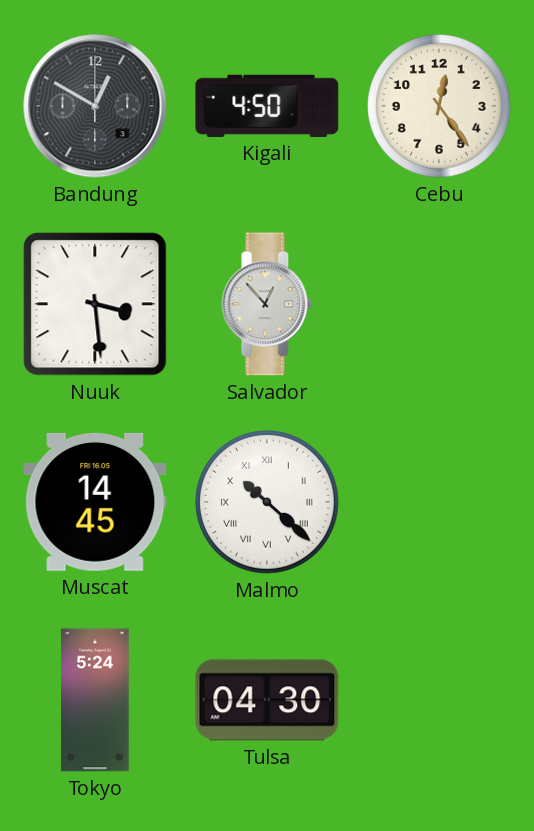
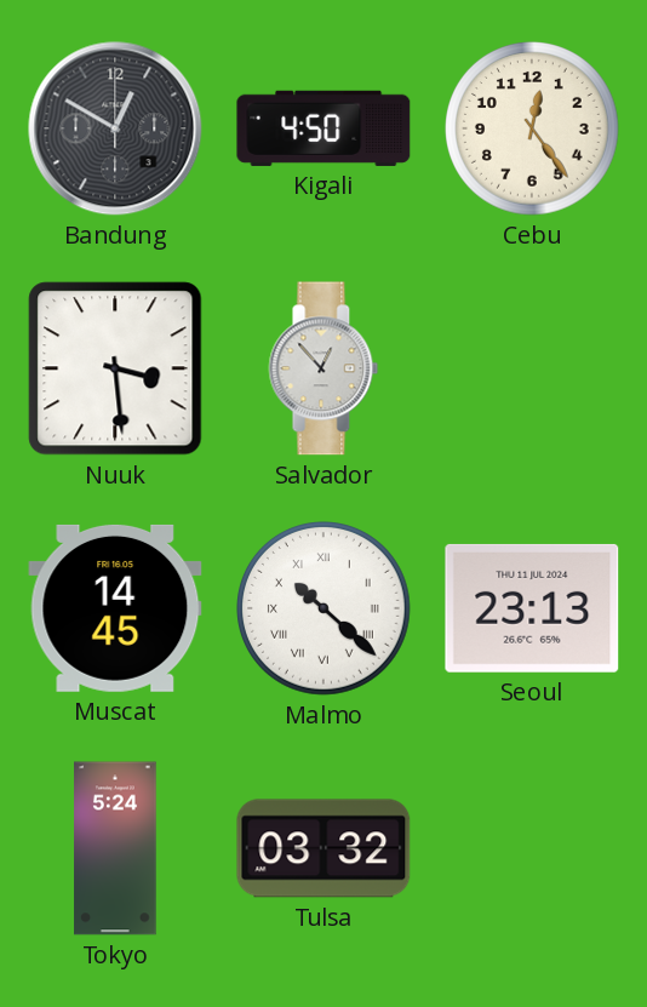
Seoul: none -> 23:13
Tulsa: 04:30 -> 03:32
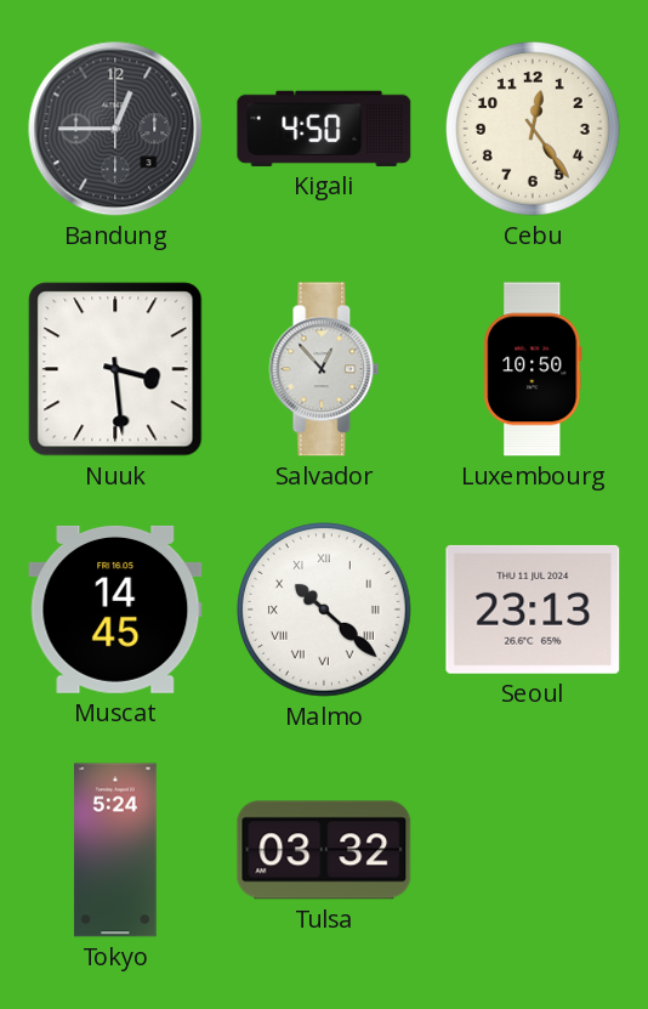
Bandung: 12:50 -> 12:45
Luxembourg: none -> 10:50
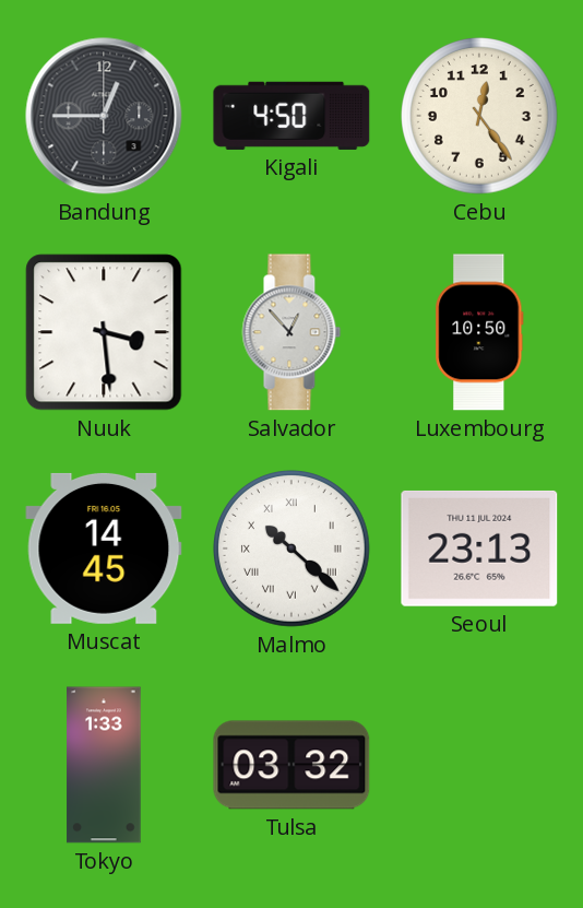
Tokyo: 5:24 -> 1:33
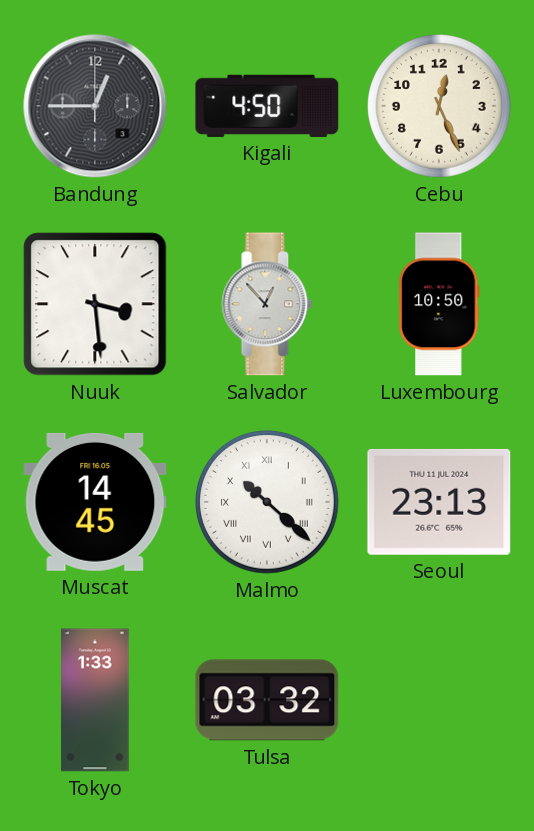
Cebu: 12:24 -> 12:26
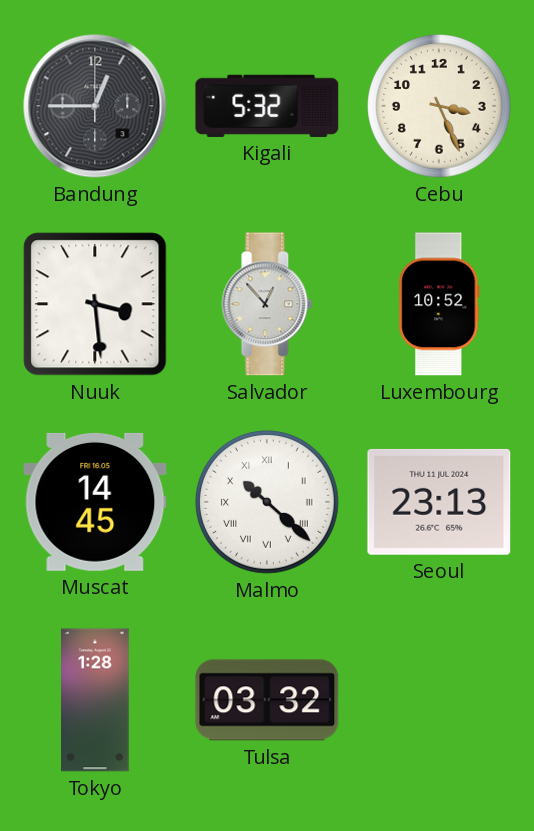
Kigali: 4:50 -> 5:32
Cebu: 12:26 -> 3:26
Luxembourg: 10:50 -> 10:52
Tokyo: 1:33 -> 1:28
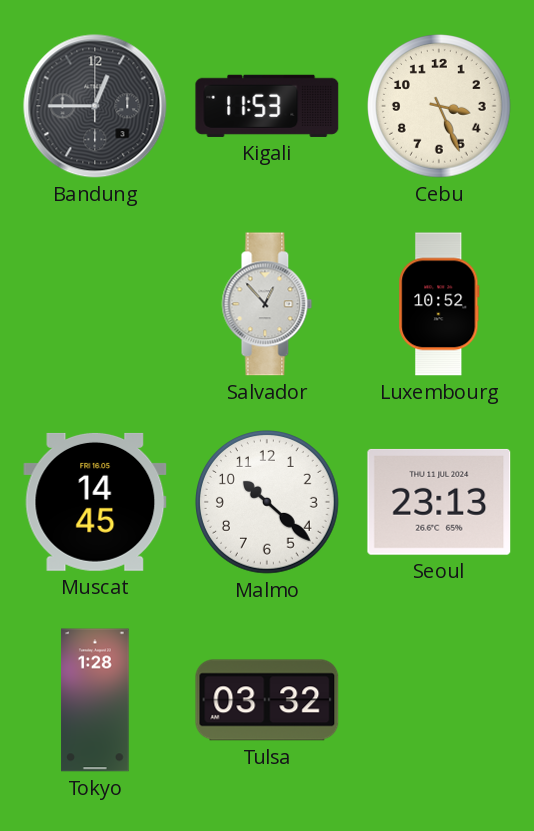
Kigali: 5:32 -> 11:53
Nuuk: 3:29 -> none
Malmo numerals: Roman -> Arabic
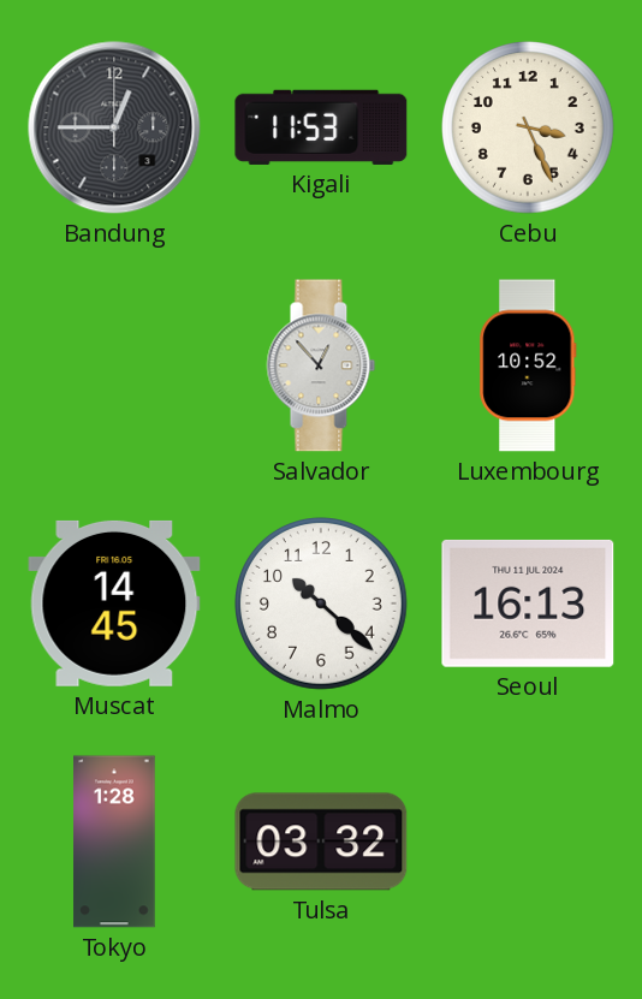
Seoul: 23:13 -> 16:13
